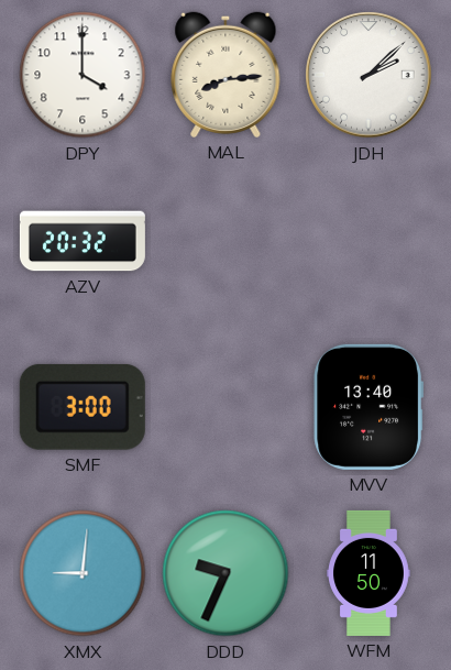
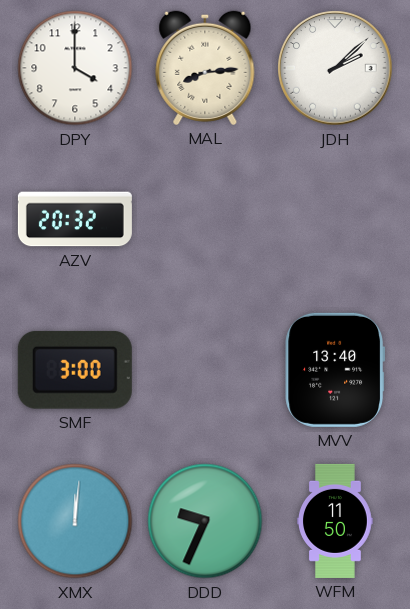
XMX: 9:01 -> 12:01
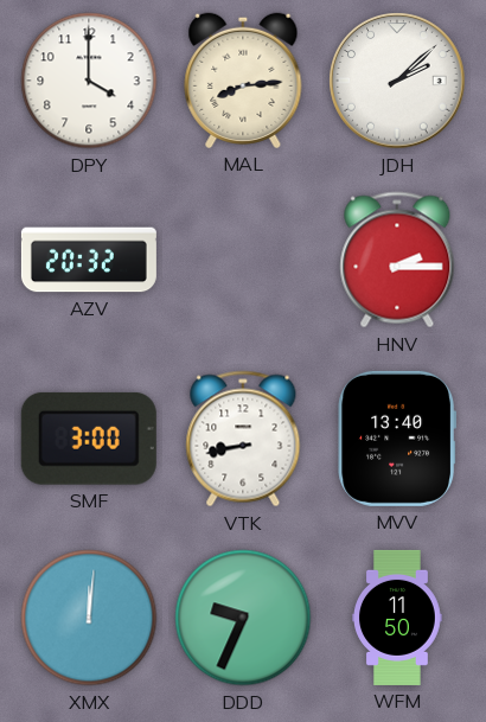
HNV: none -> 2:15
VTK: none -> 8:43
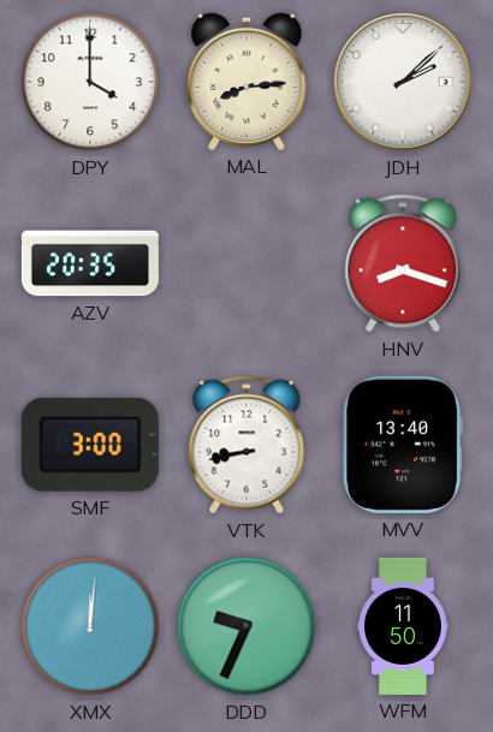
AZV: 20:32 -> 20:35
HNV: 2:15 -> 8:18
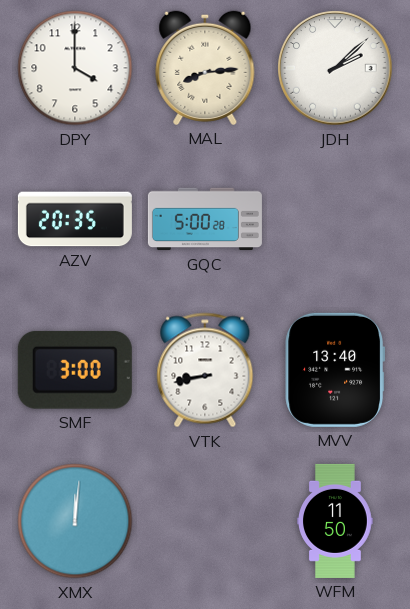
GQC: none -> 5:00
HNV: 8:18 -> none
DDD: 9:34 -> none
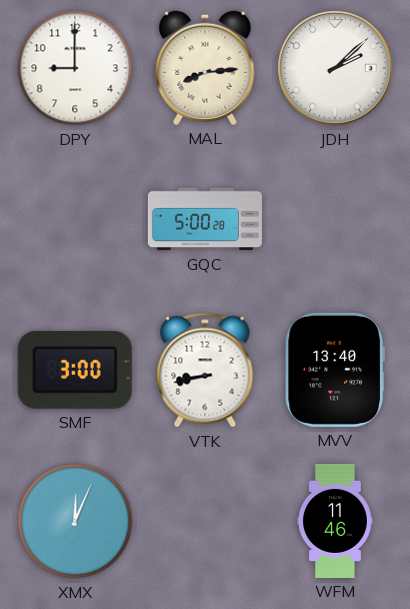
DPY: 4:00 -> 9:00
AZV: 20:35 -> none
XMX: 12:01 -> 12:04
WFM: 11:50 -> 11:46
